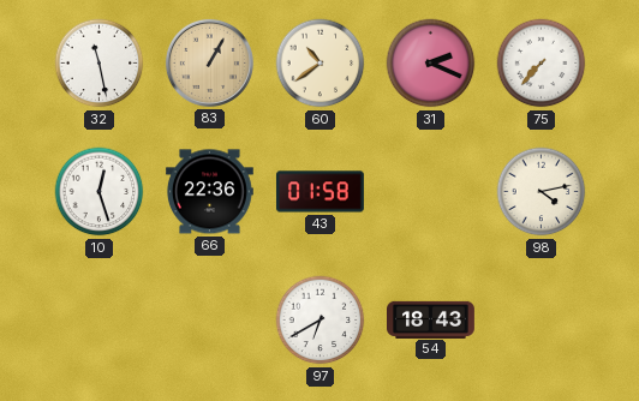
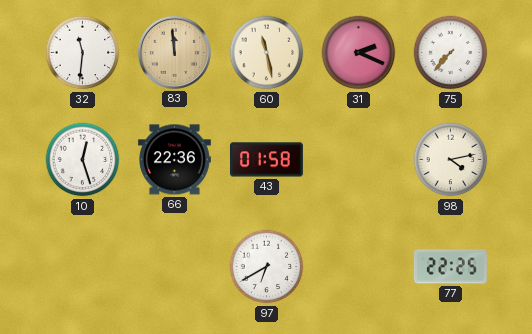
32: 11:28 -> 11:31
83: 1:05 -> 11:59
60: 10:39 -> 11:28
54: 18:43 -> none
77: none -> 22:25
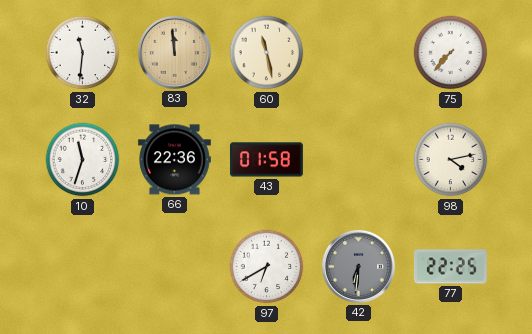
31: 2:19 -> none
10: 12:27 -> 11:33
42: none -> 6:31
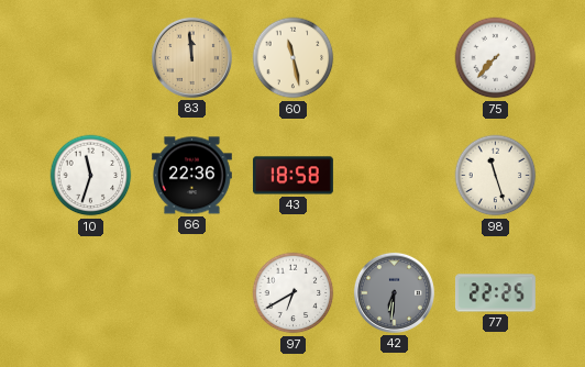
32: 11:31 -> none
43: 01:58 -> 18:58
98: 4:13 -> 11:27
